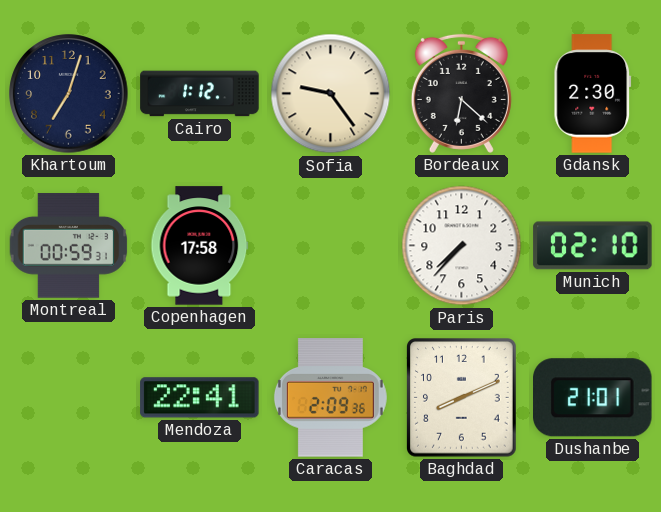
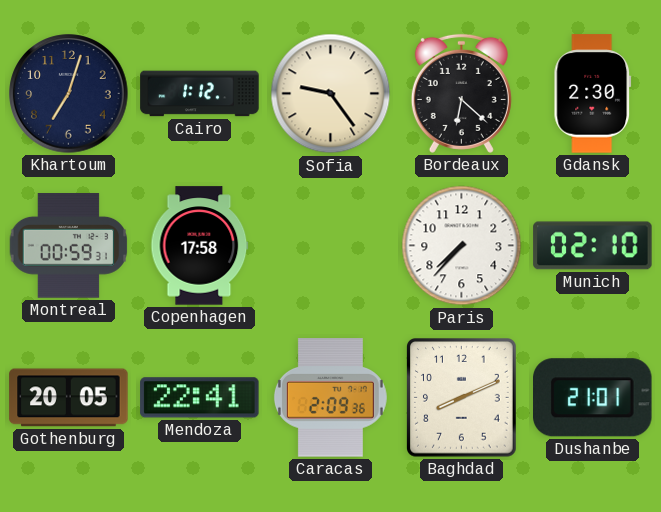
Gothenburg: none -> 20:05
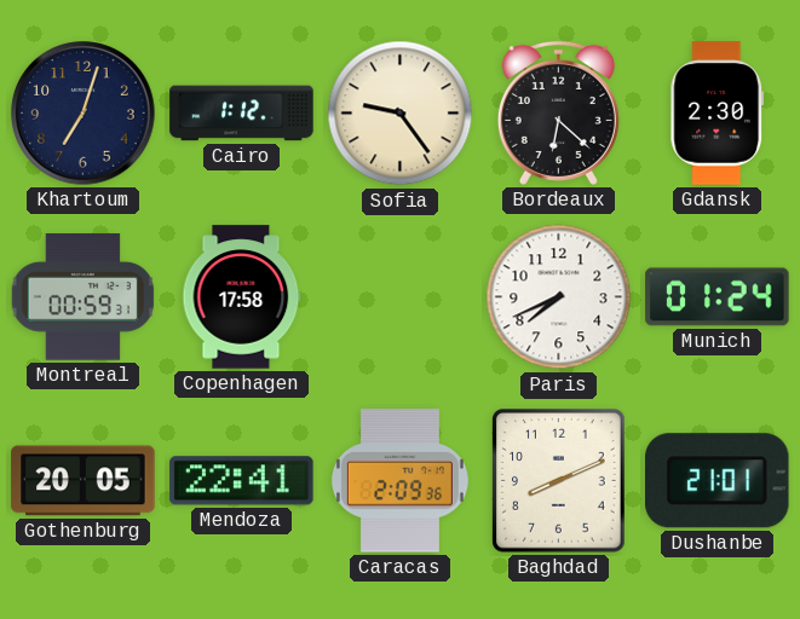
Paris: 7:37 -> 7:41
Munich: 02:10 -> 01:24
